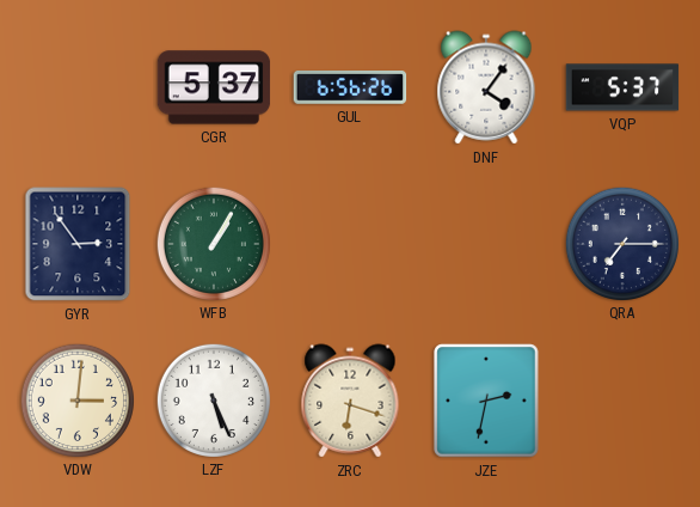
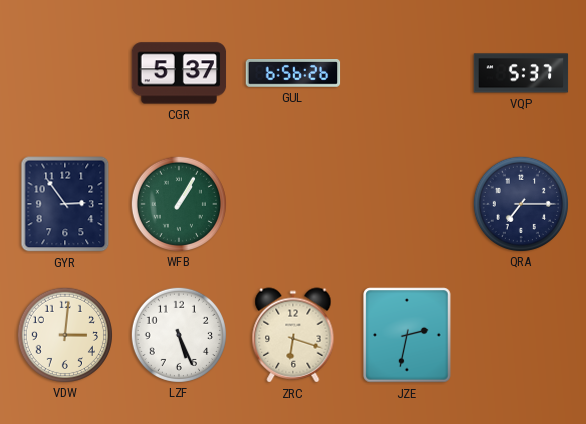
DNF: 4:06 -> none
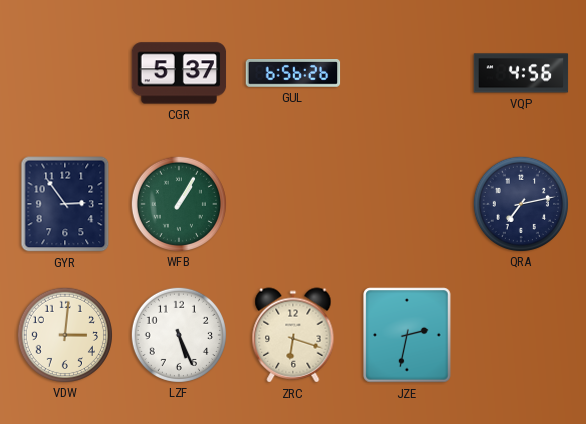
VQP: 5:37 -> 4:56
QRA: 7:15 -> 7:13
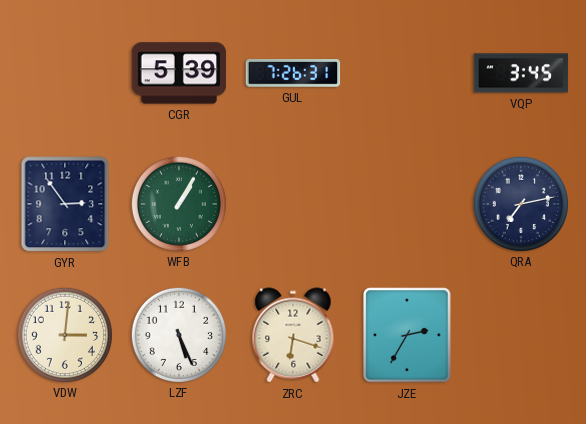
CGR: 5:37 -> 5:39
GUL: 6:56 -> 7:26
VQP: 4:56 -> 3:45
JZE: 2:32 -> 2:35
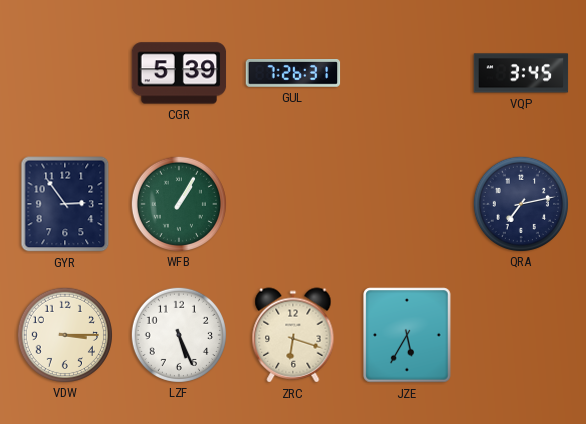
VDW: 3:01 -> 3:15
JZE: 2:35 -> 5:35
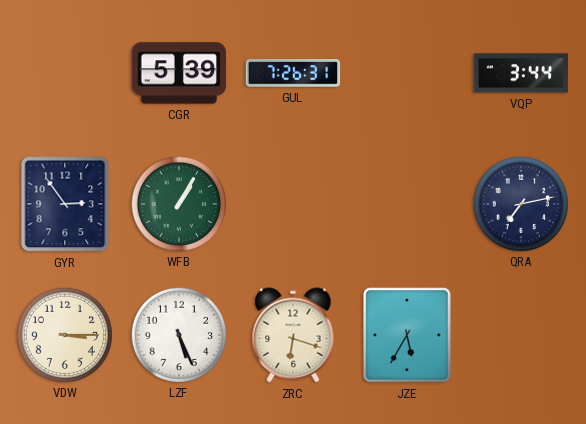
VQP: 3:45 -> 3:44
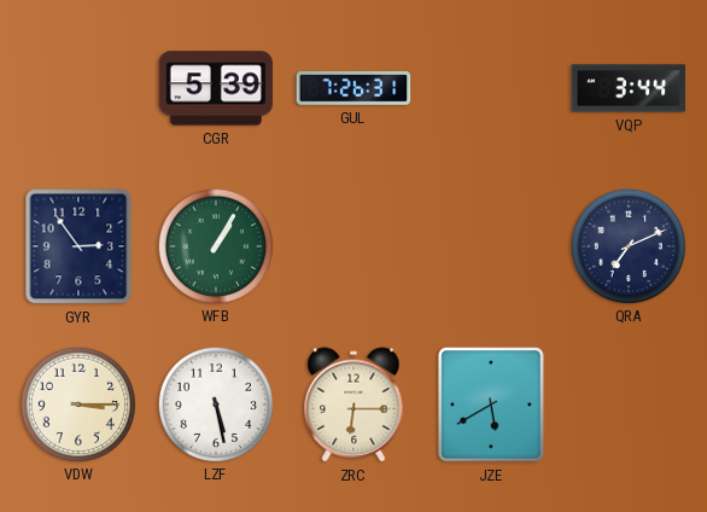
QRA: 7:13 -> 7:11
LZF: 5:26 -> 5:28
ZRC: 6:18 -> 6:15
JZE: 5:35 -> 5:40
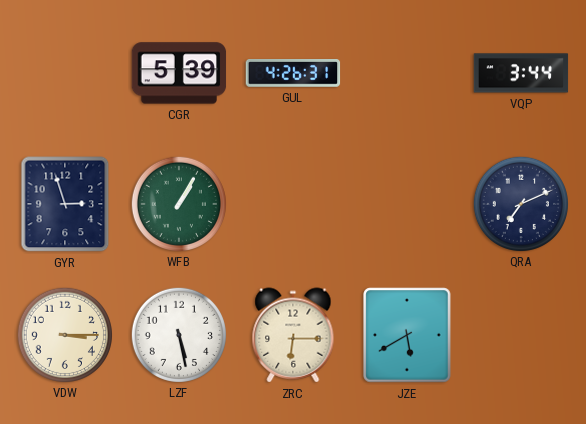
GUL: 7:26 -> 4:26
GYR: 2:54 -> 2:57
